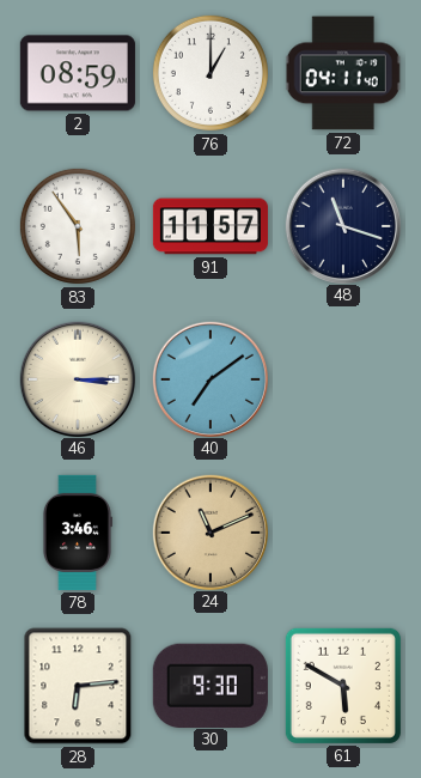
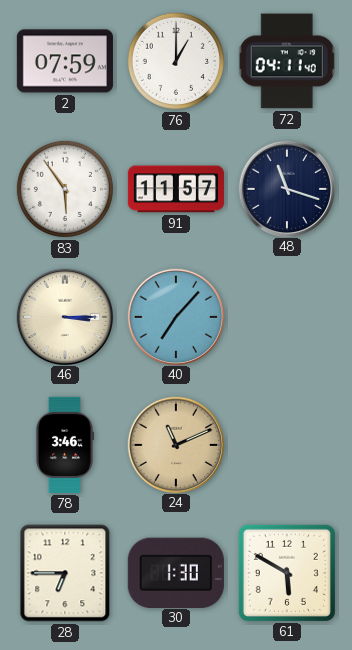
2: 08:59 -> 07:59
40: 7:09 -> 7:07
28: 6:14 -> 6:45
30: 9:30 -> 1:30
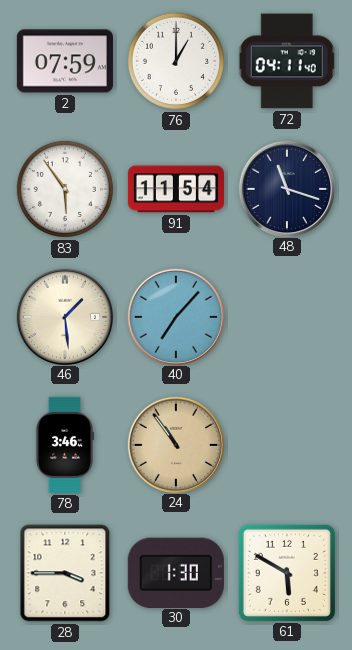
91: 11:57 -> 11:54
46: 3:15 -> 1:29
24: 11:11 -> 10:54
28: 6:45 -> 3:45
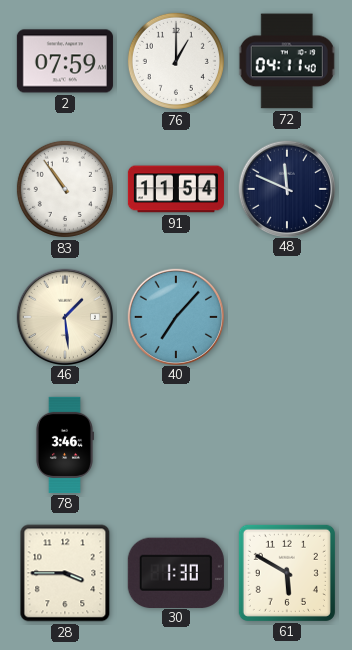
83: 5:54 -> 10:54
48: 11:18 -> 11:49
24: 10:54 -> none
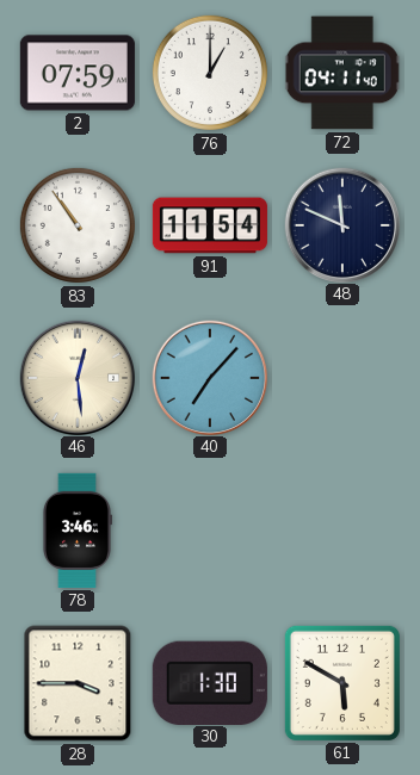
46: 1:29 -> 12:29
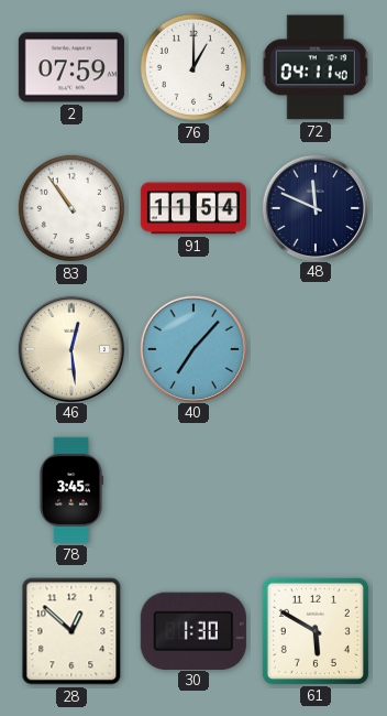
78: 3:46 -> 3:45
28: 3:45 -> 12:52
